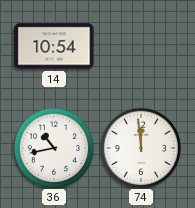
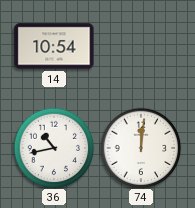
74: 11:59 -> 12:01
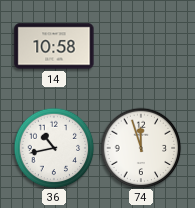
14: 10:54 -> 10:58
74: 12:01 -> 11:57
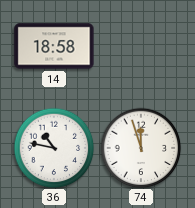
14: 10:58 -> 18:58
36: 10:43 -> 10:47
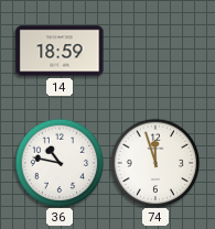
14: 18:58 -> 18:59
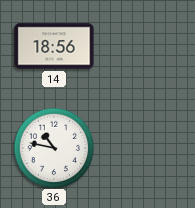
14: 18:59 -> 18:56
74: 11:57 -> none
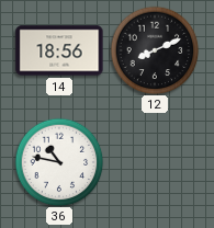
12: none -> 8:11
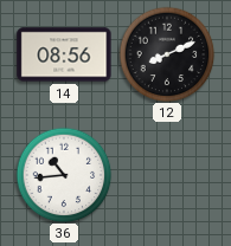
14: 18:56 -> 08:56
36: 10:47 -> 10:44
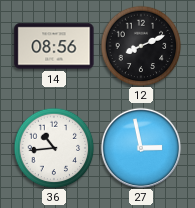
27: none -> 2:58
